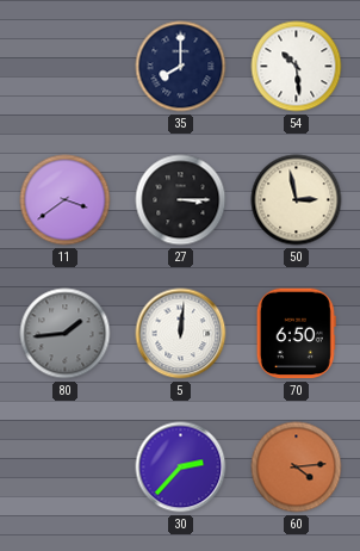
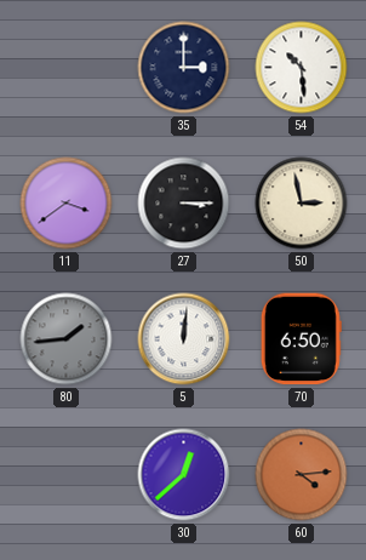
35: 8:00 -> 3:00
30: 2:37 -> 12:38
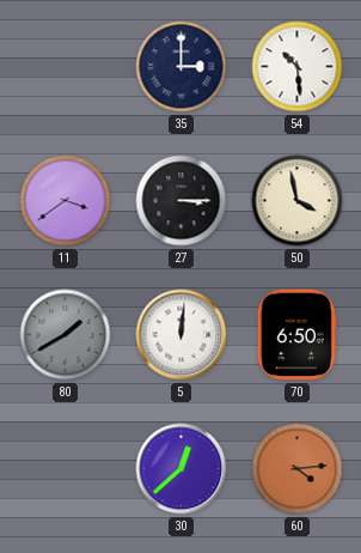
50: 2:58 -> 3:58
80: 1:44 -> 1:40
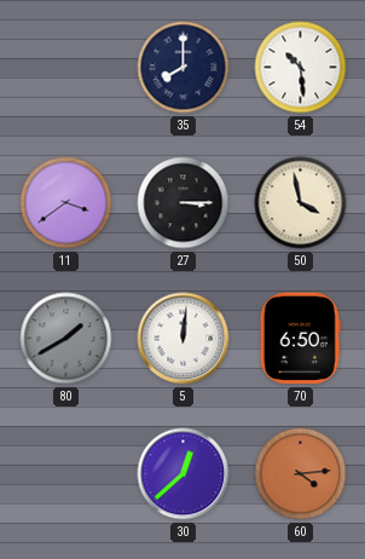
35: 3:00 -> 8:00
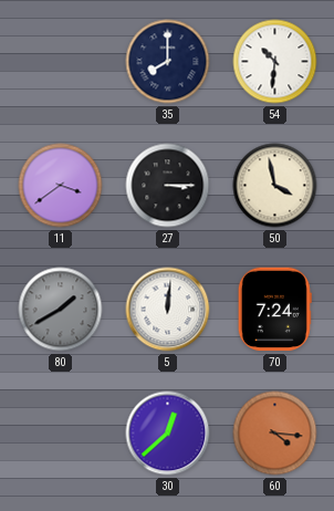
54: 10:29 -> 10:31
70: 6:50 -> 7:24
60: 4:14 -> 4:16
